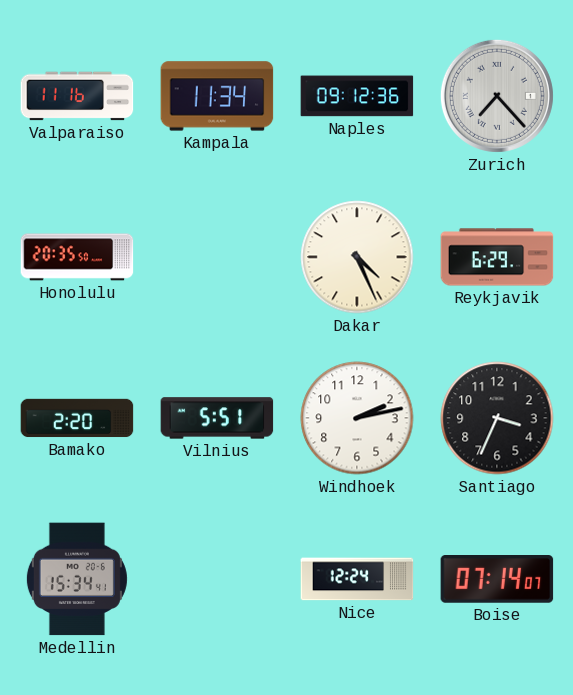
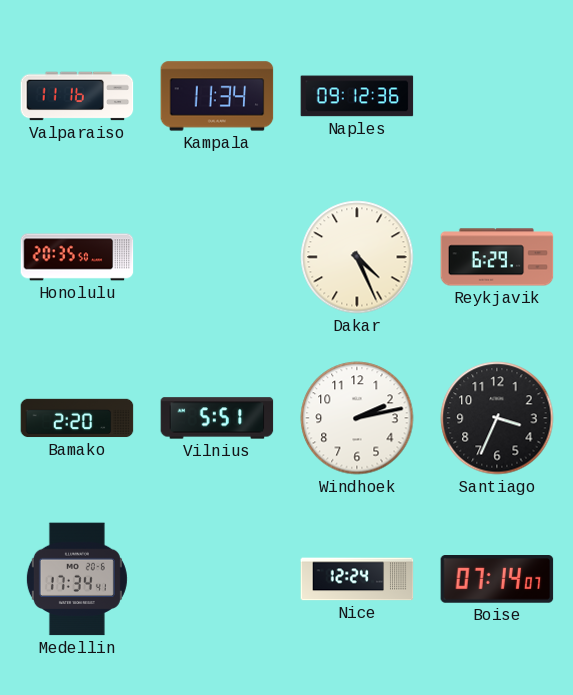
Zurich: 7:23 -> none
Medellin: 15:34 -> 17:34
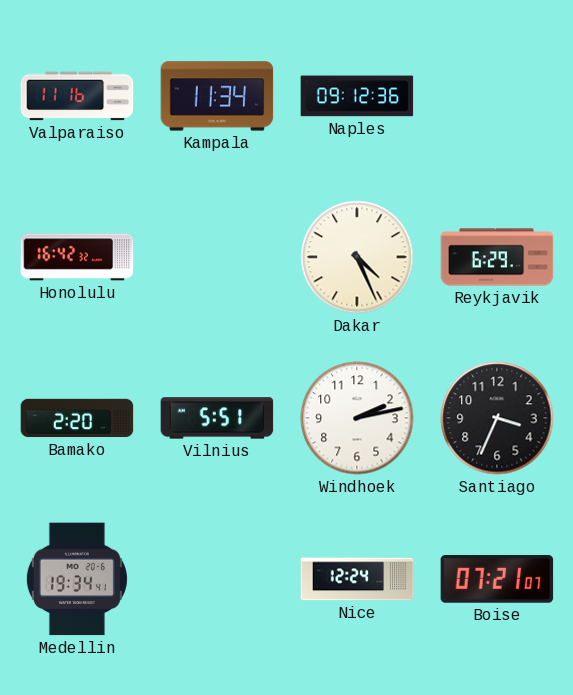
Honolulu: 20:35 -> 16:42
Medellin: 17:34 -> 19:34
Boise: 07:14 -> 07:21
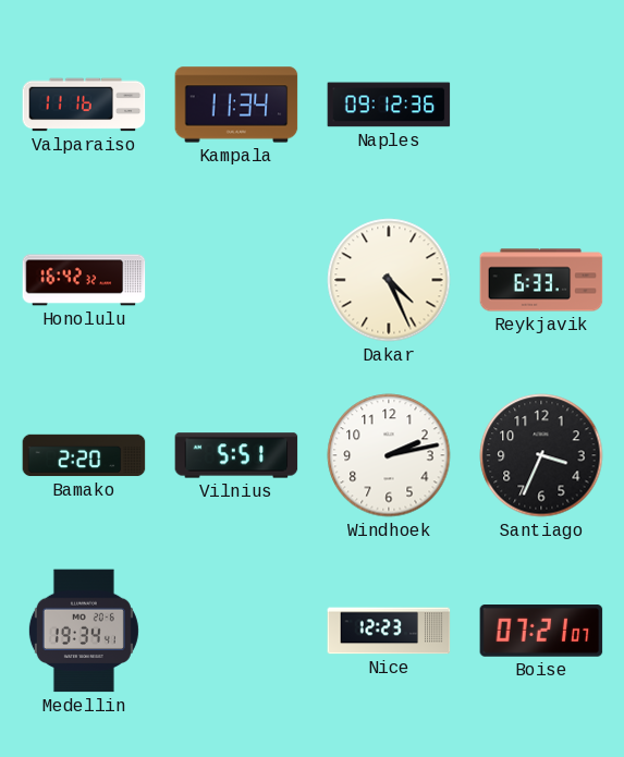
Reykjavik: 6:29 -> 6:33
Nice: 12:24 -> 12:23
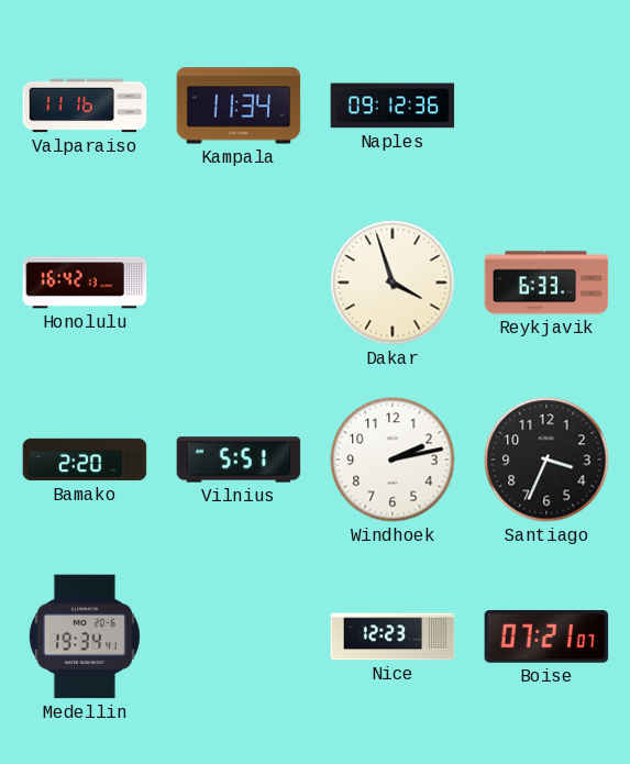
Honolulu: 16:42:32 -> 16:42:13
Dakar: 4:26 -> 3:57
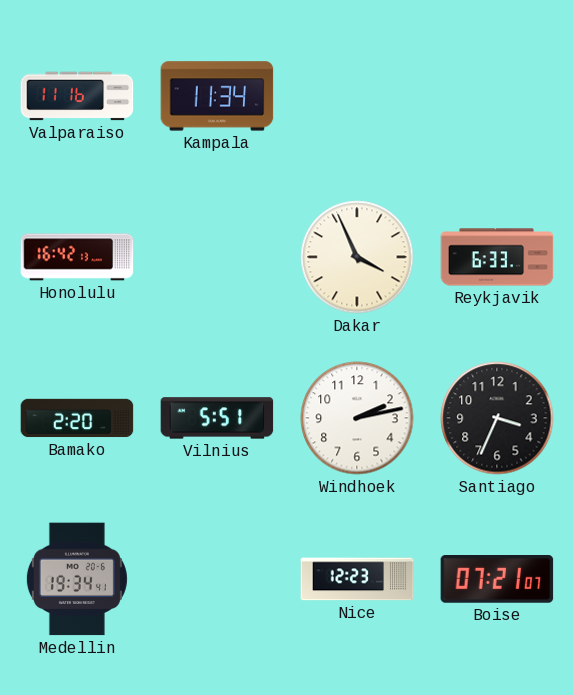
Naples: 09:12 -> none
Dakar: 3:57 -> 3:56
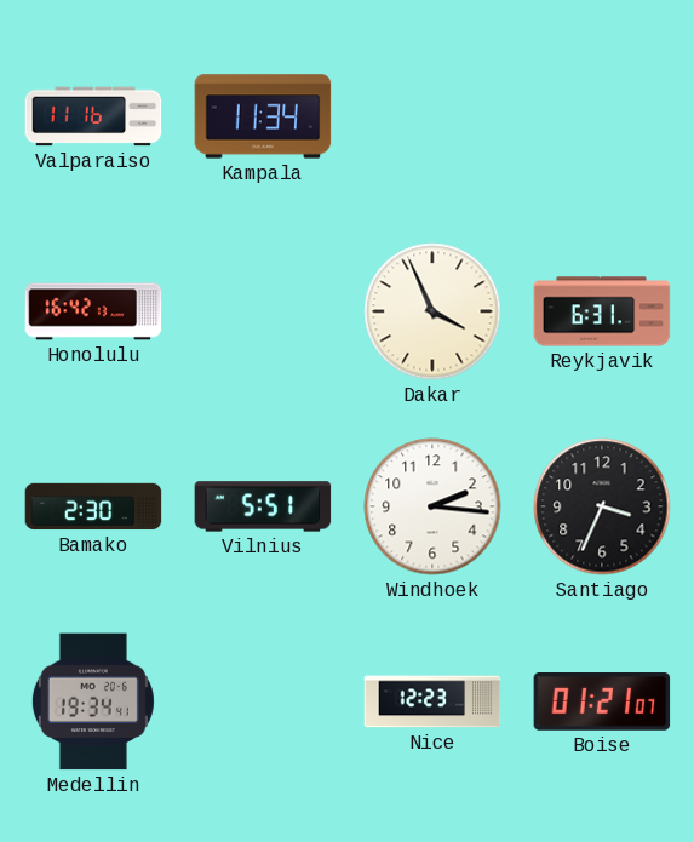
Reykjavik: 6:33 -> 6:31
Bamako: 2:20 -> 2:30
Windhoek: 2:13 -> 2:16
Boise: 07:21 -> 01:21
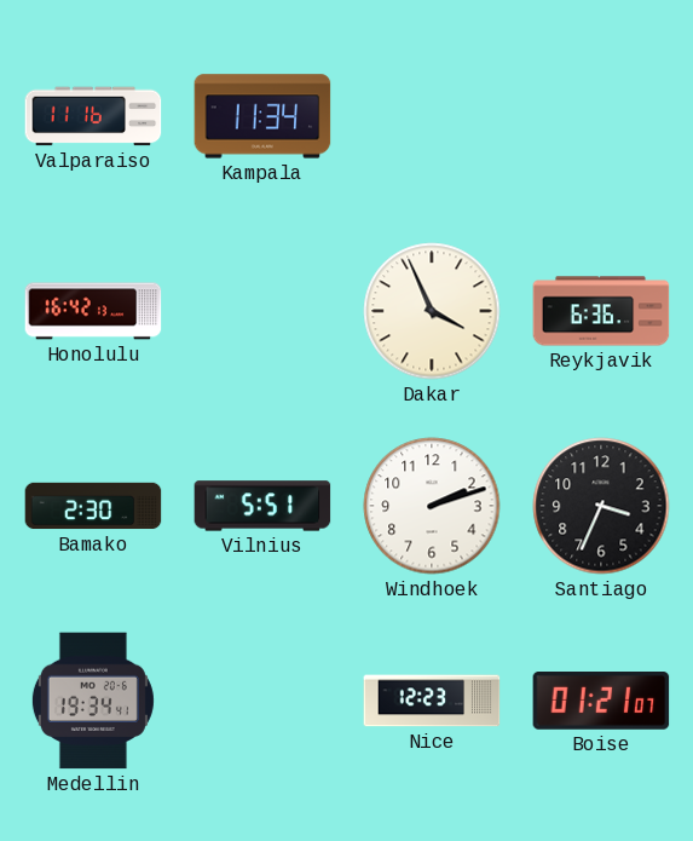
Reykjavik: 6:31 -> 6:36
Windhoek: 2:16 -> 2:12
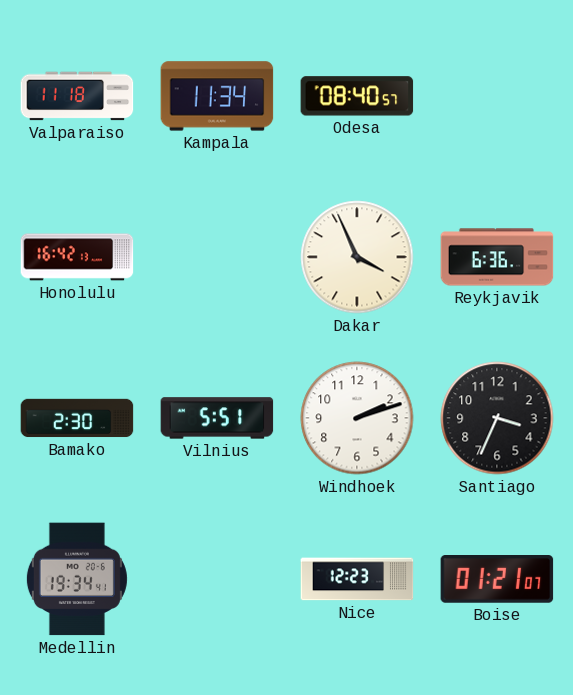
Valparaiso: 11:16 -> 11:18
Odesa: none -> 08:40
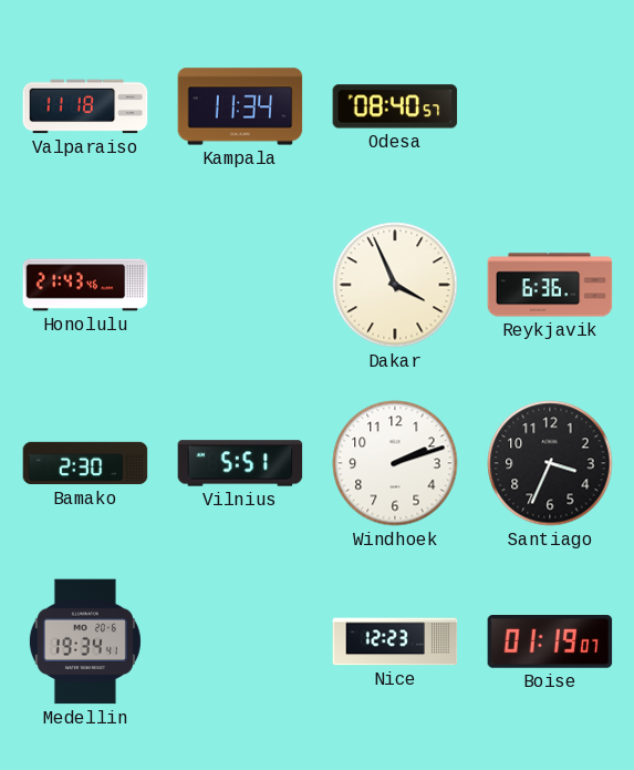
Honolulu: 16:42 -> 21:43
Boise: 01:21 -> 01:19
